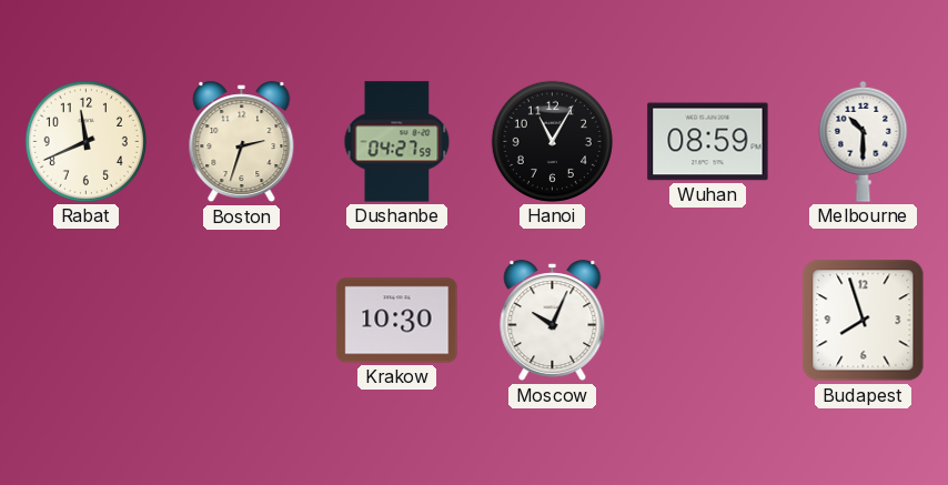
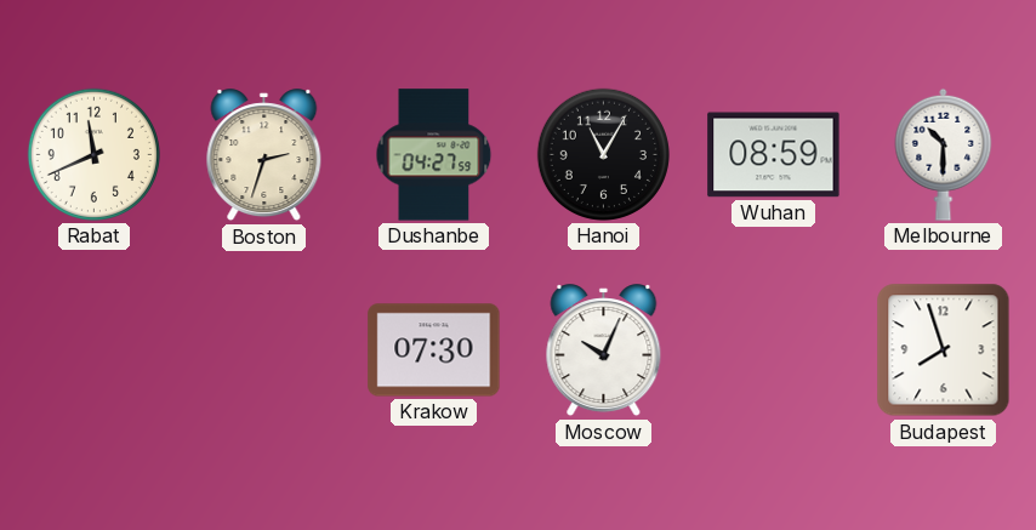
Krakow: 10:30 -> 07:30
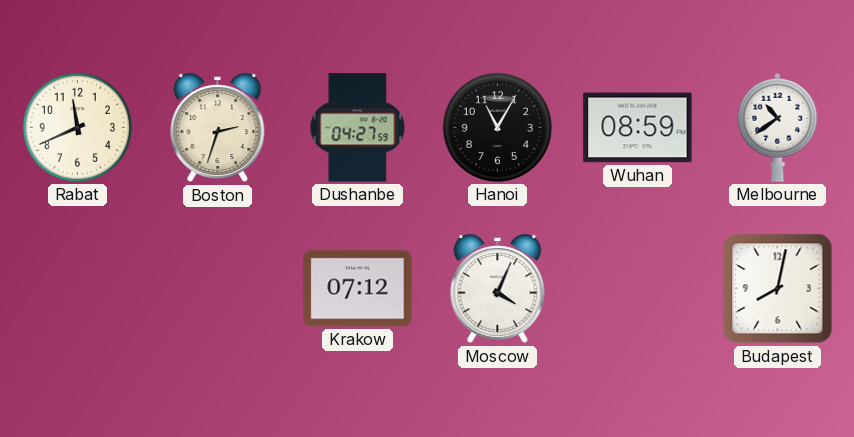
Melbourne: 10:30 -> 10:39
Krakow: 07:30 -> 07:12
Moscow: 10:04 -> 4:04
Budapest: 7:57 -> 8:02
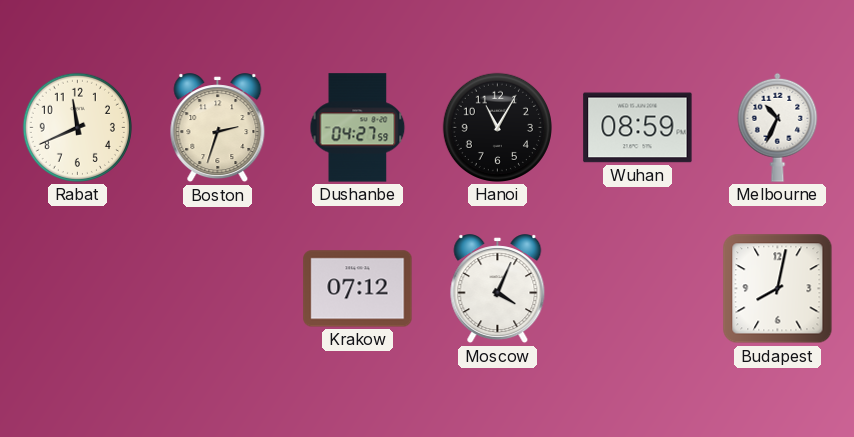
Melbourne: 10:39 -> 10:34
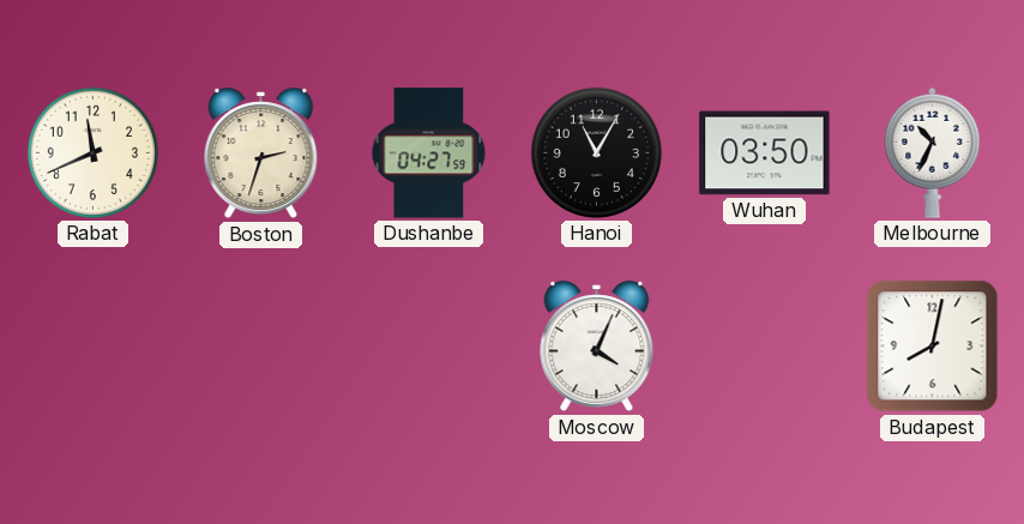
Wuhan: 08:59 -> 03:50
Krakow: 07:12 -> none
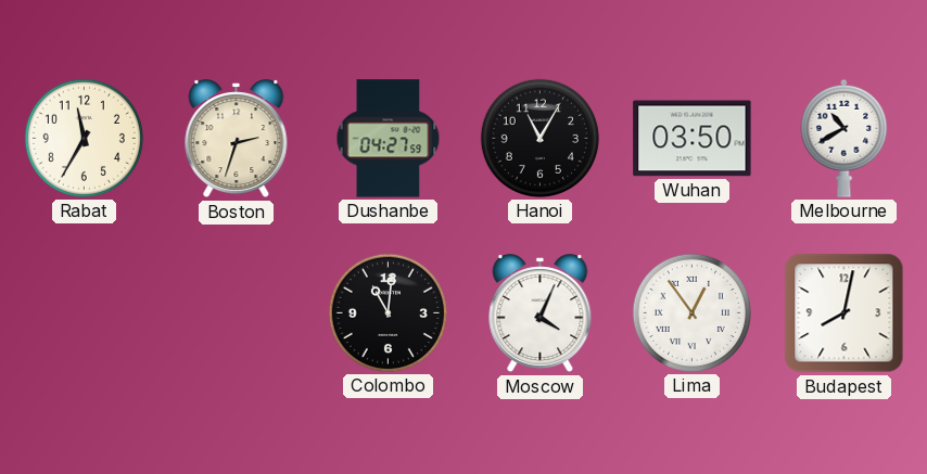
Rabat: 11:41 -> 11:35
Melbourne: 10:34 -> 10:40
Colombo: none -> 11:01
Lima: none -> 12:54
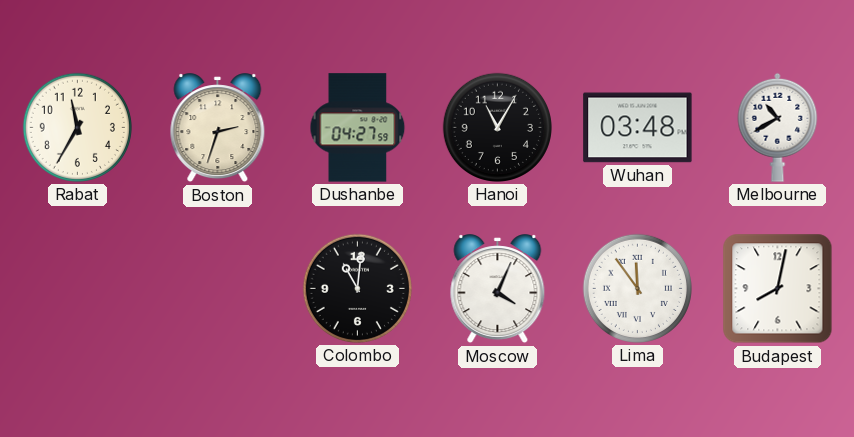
Wuhan: 03:50 -> 03:48
Lima: 12:54 -> 11:54
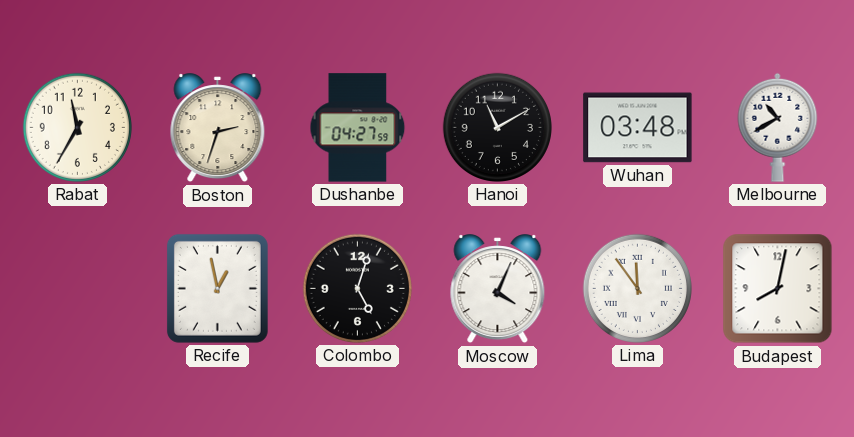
Hanoi: 11:05 -> 11:10
Recife: none -> 12:58
Colombo: 11:01 -> 5:03
